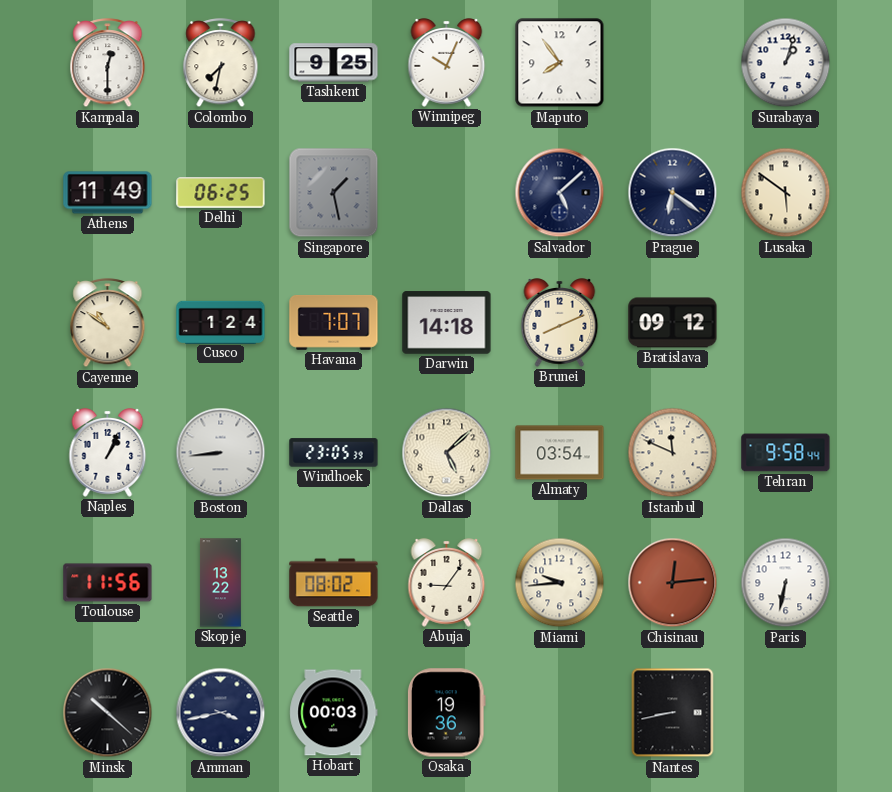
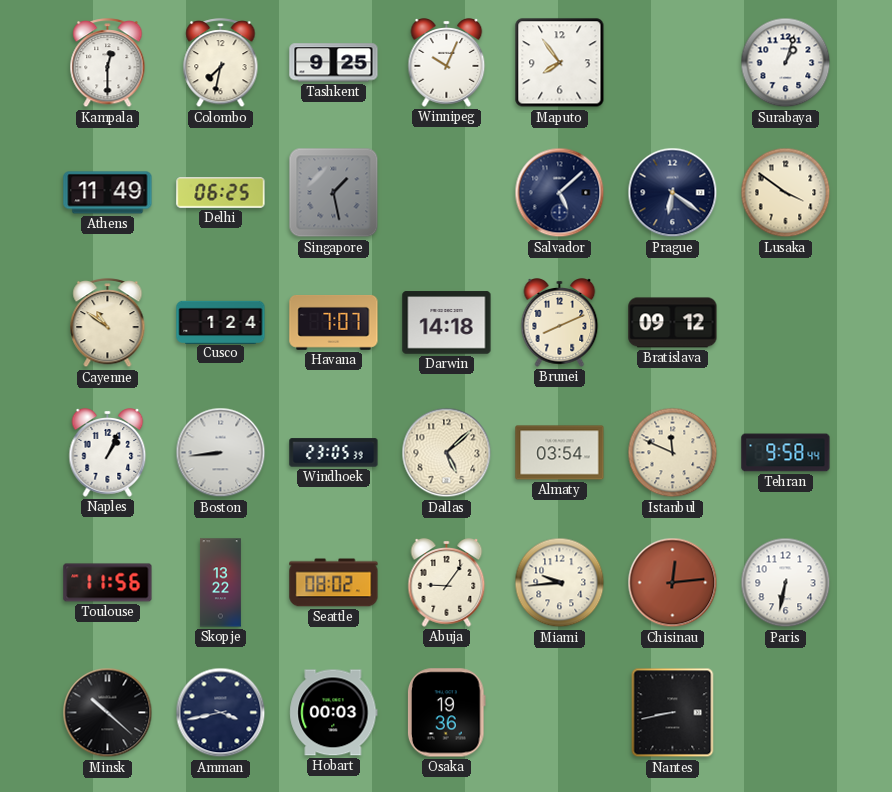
Lusaka: 5:51 -> 3:51
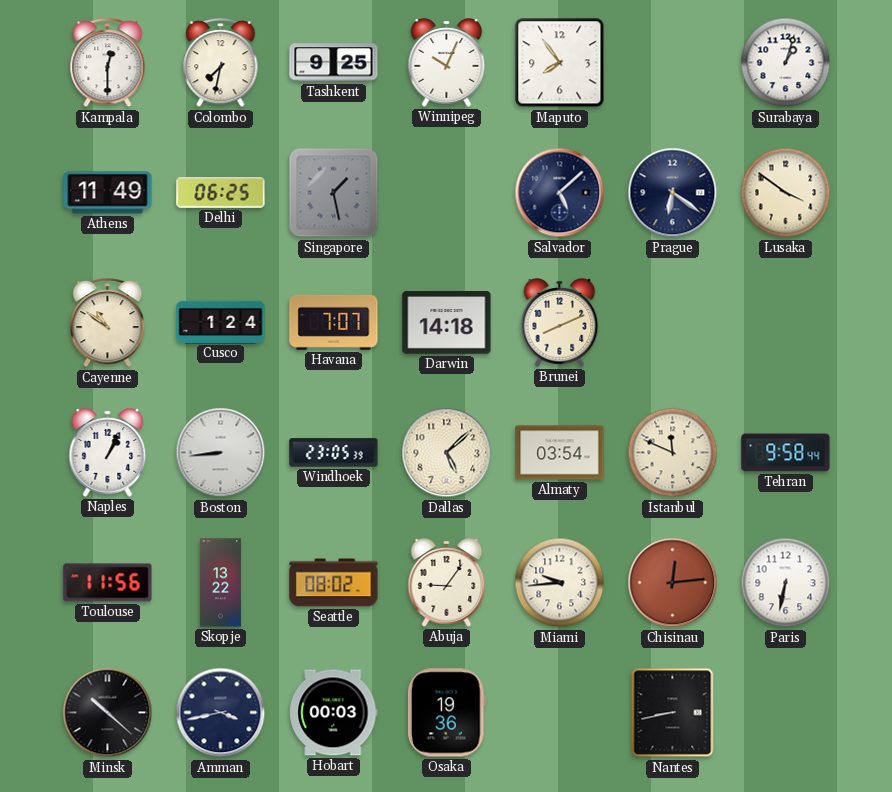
Bratislava: 09:12 -> none
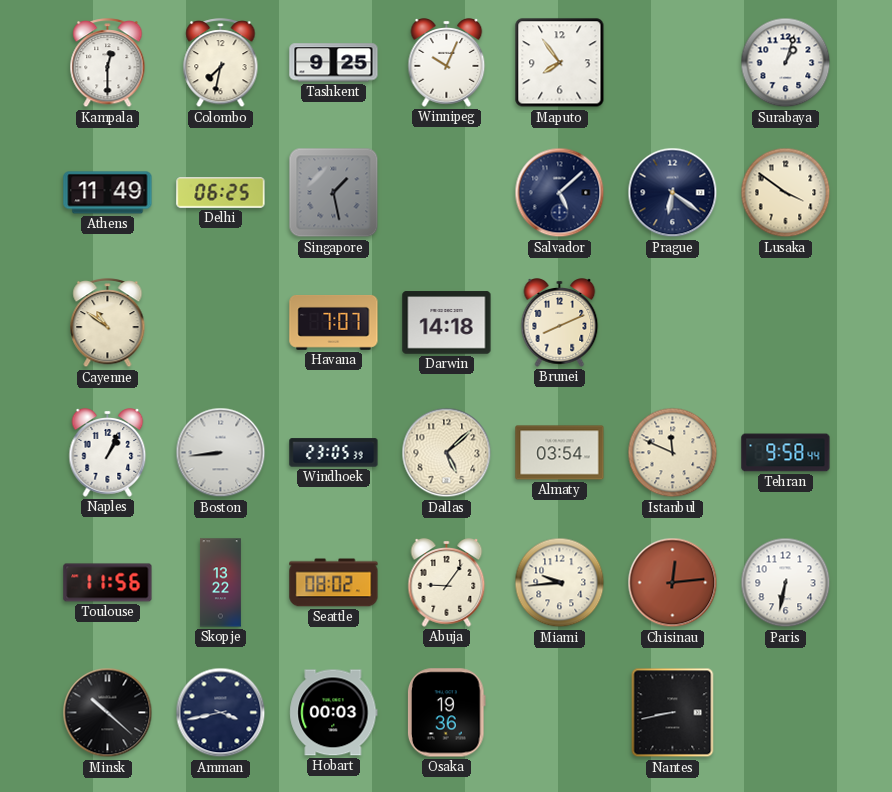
Cusco: 1:24 -> none
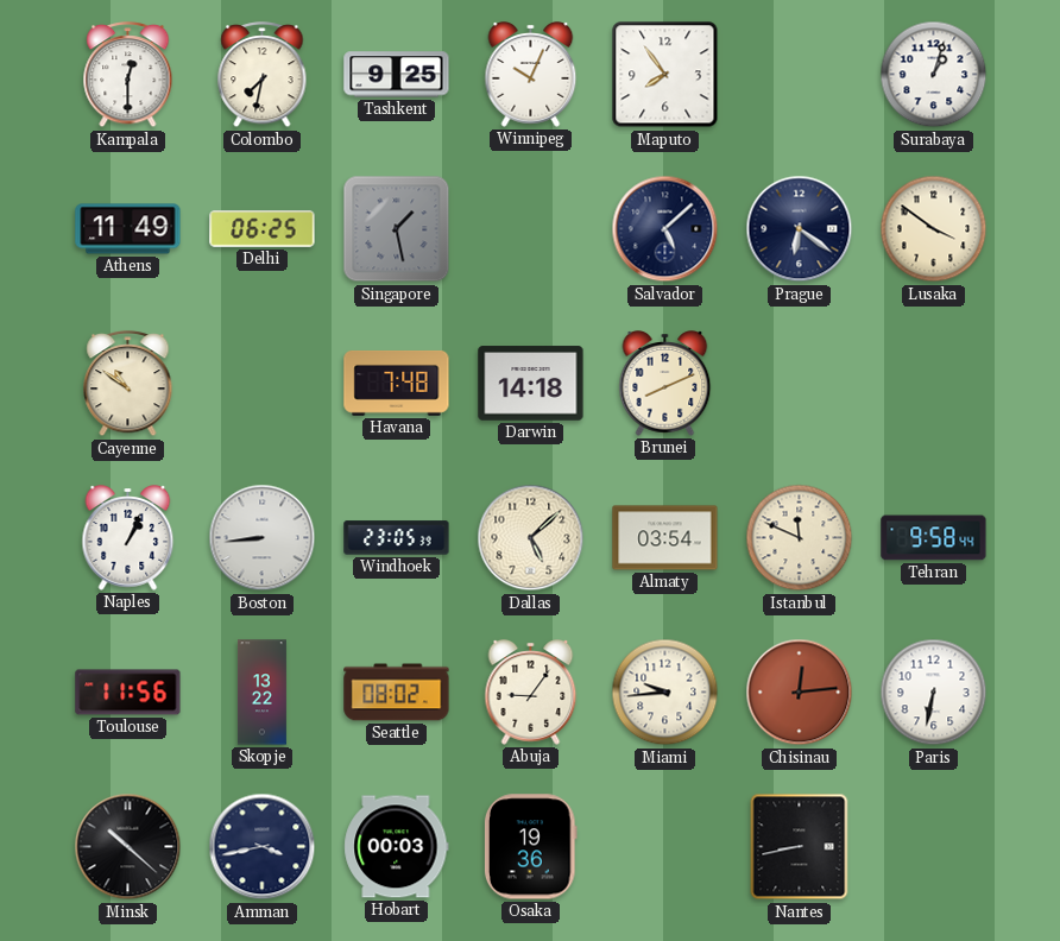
Havana: 7:07 -> 7:48
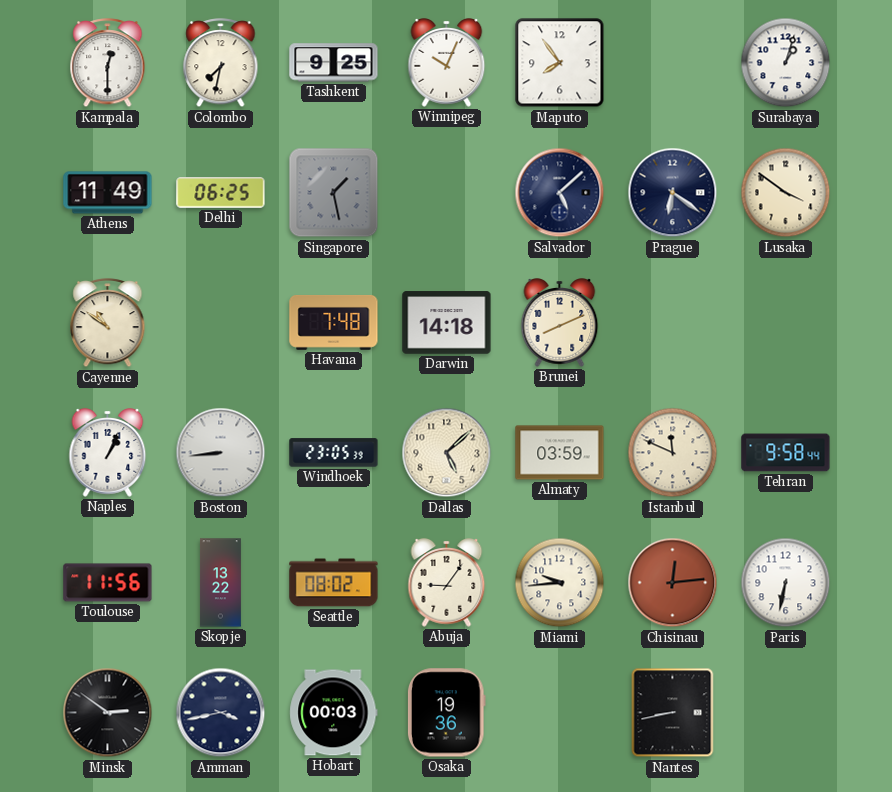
Almaty: 03:54 -> 03:59
Minsk: 10:22 -> 2:51
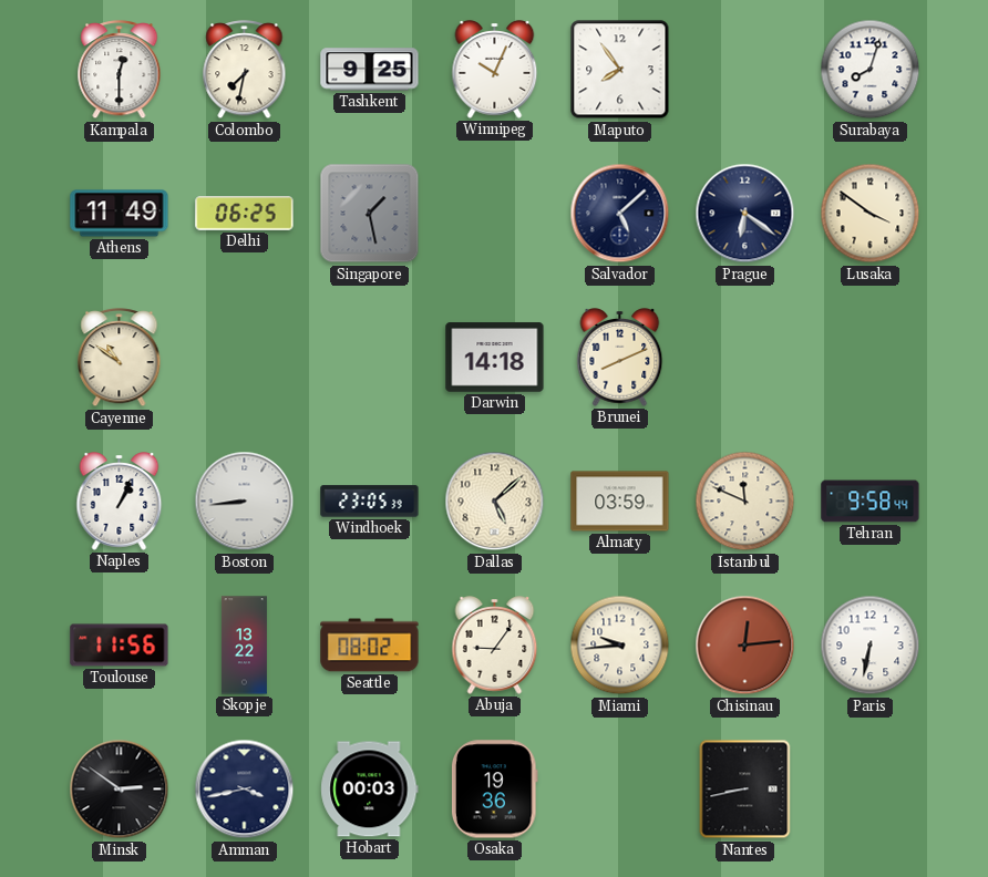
Surabaya: 1:03 -> 8:03
Havana: 7:48 -> none
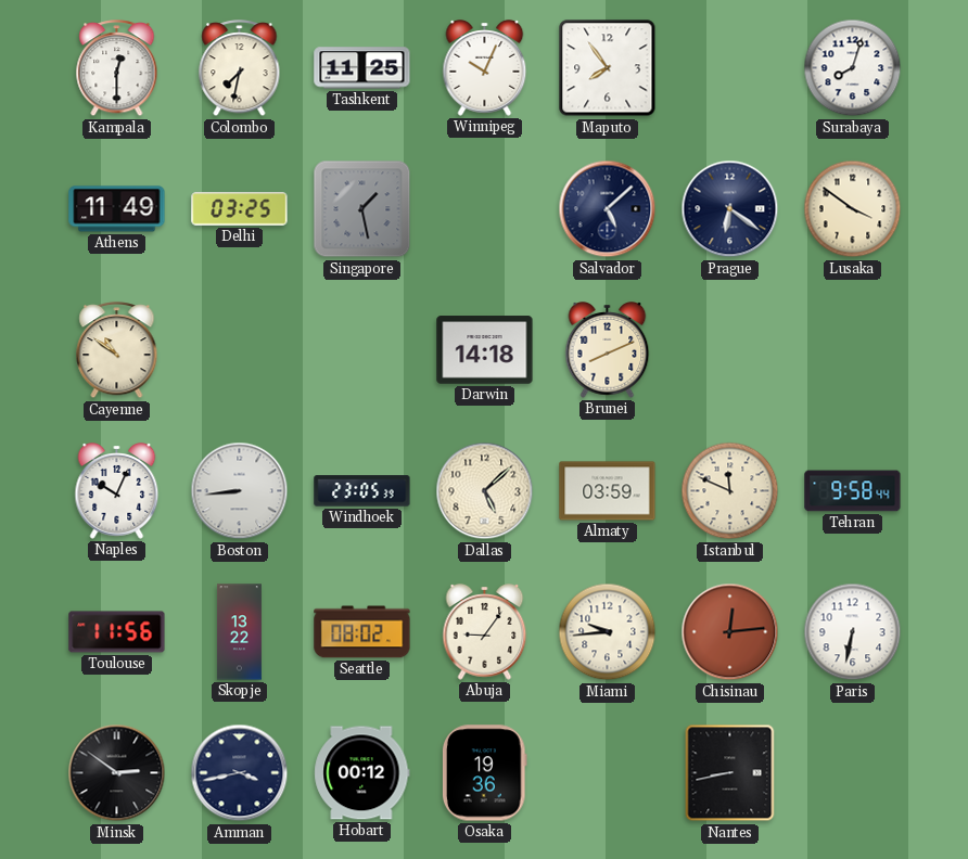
Tashkent: 9:25 -> 11:25
Delhi: 06:25 -> 03:25
Naples: 1:04 -> 10:04
Hobart: 00:03 -> 00:12
